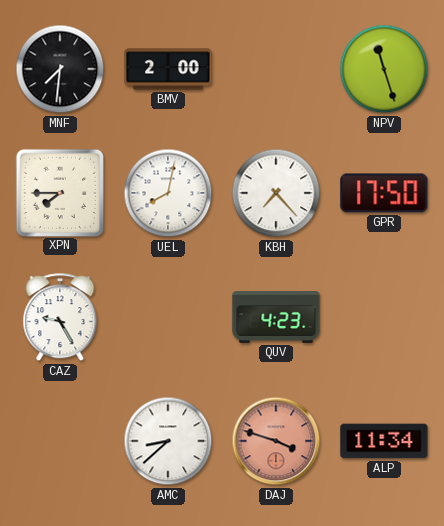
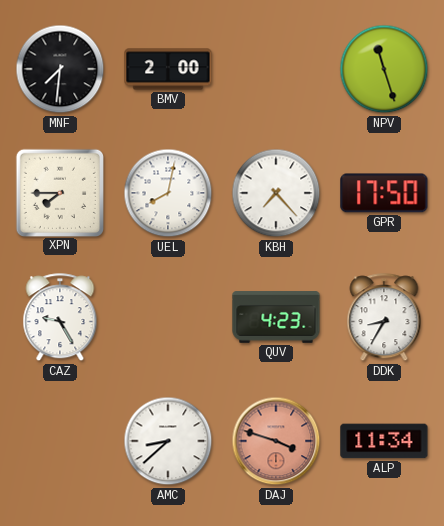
DDK: none -> 8:35
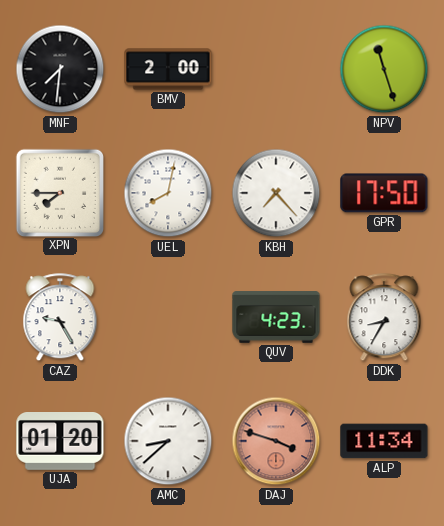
UJA: none -> 01:20
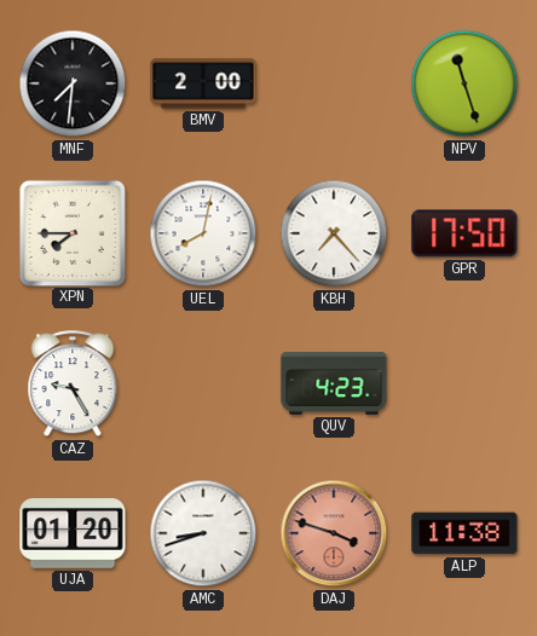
DDK: 8:35 -> none
AMC: 8:38 -> 8:42
ALP: 11:34 -> 11:38
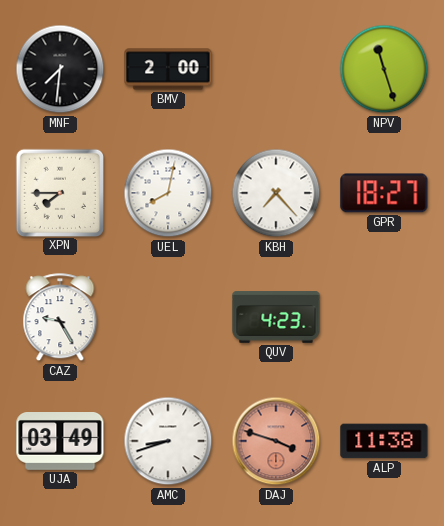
GPR: 17:50 -> 18:27
UJA: 01:20 -> 03:49
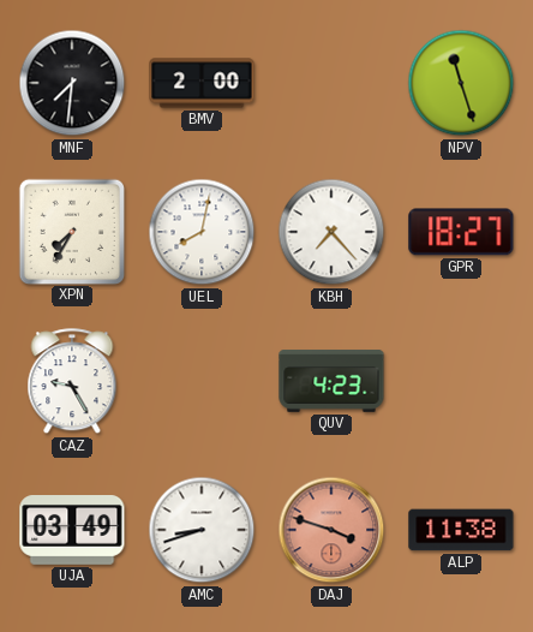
XPN: 7:45 -> 7:35
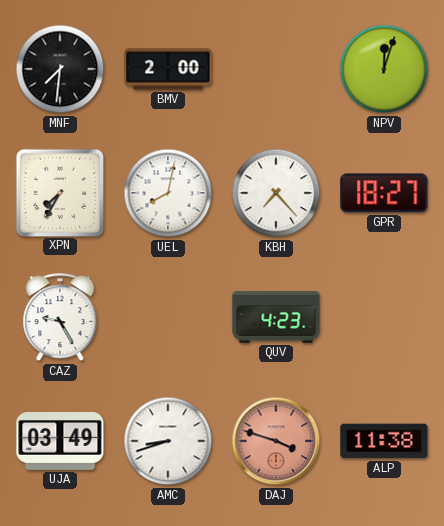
NPV: 11:27 -> 12:03
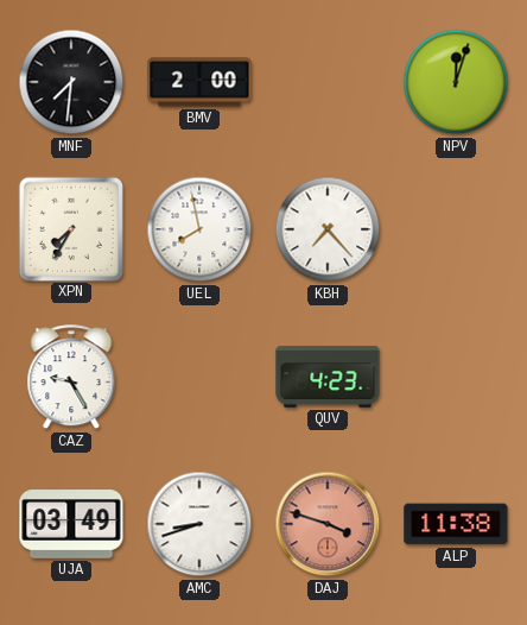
UEL: 8:02 -> 7:58
GPR: 18:27 -> none
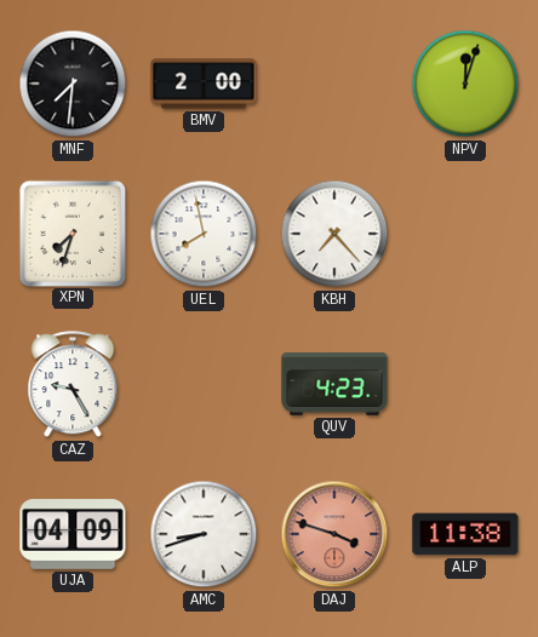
XPN: 7:35 -> 7:33
UJA: 03:49 -> 04:09
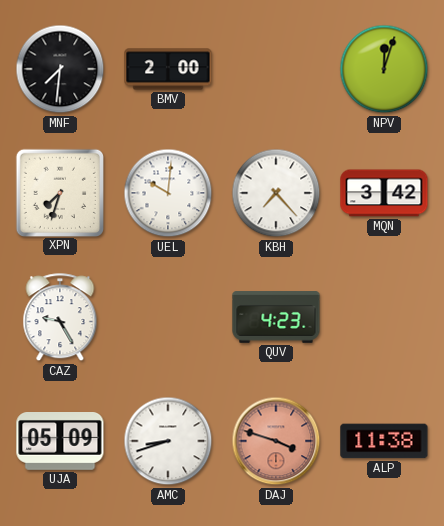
UEL: 7:58 -> 10:01
MQN: none -> 3:42
UJA: 04:09 -> 05:09
